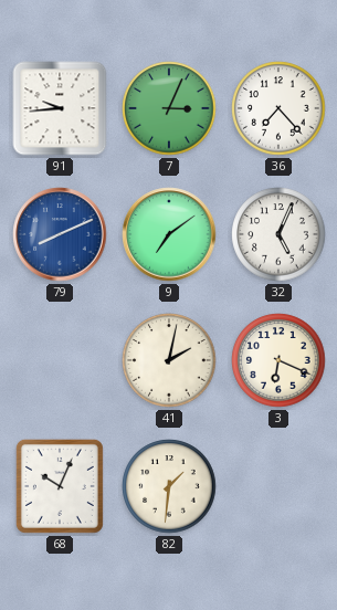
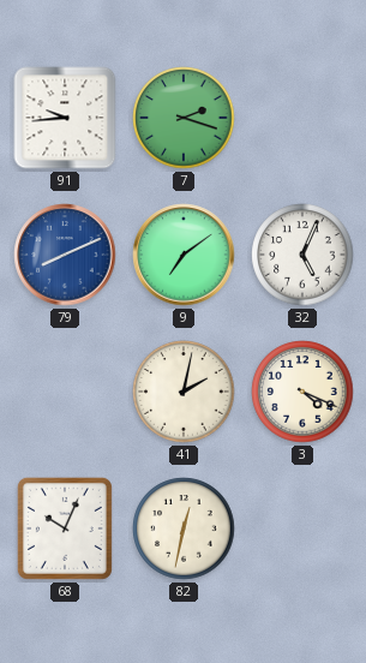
7: 3:04 -> 2:18
36: 7:23 -> none
3: 6:19 -> 4:19
82: 1:31 -> 12:32
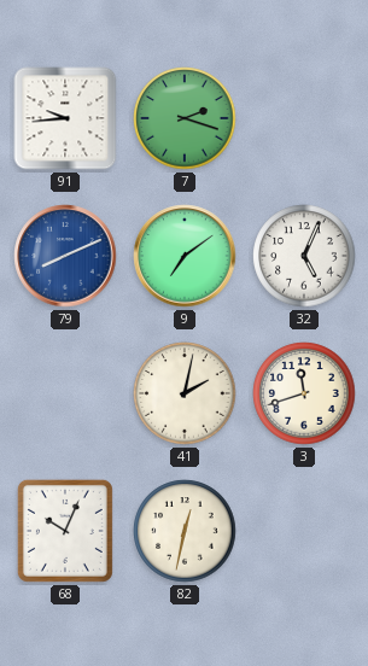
3: 4:19 -> 11:42
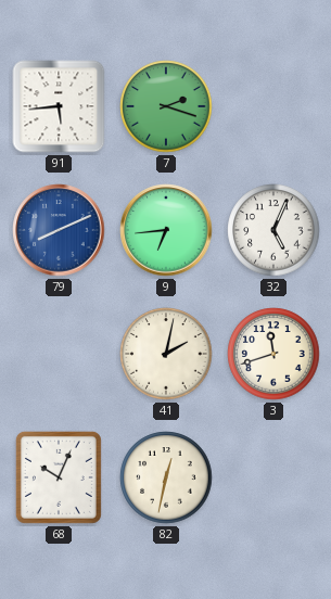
91: 9:44 -> 5:44
9: 7:09 -> 6:44
